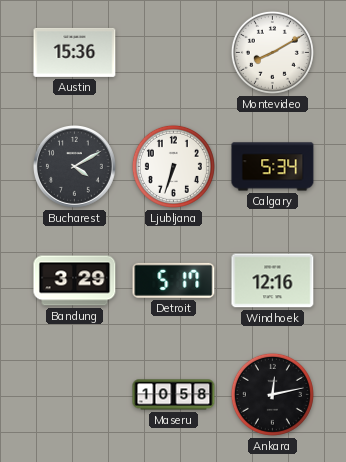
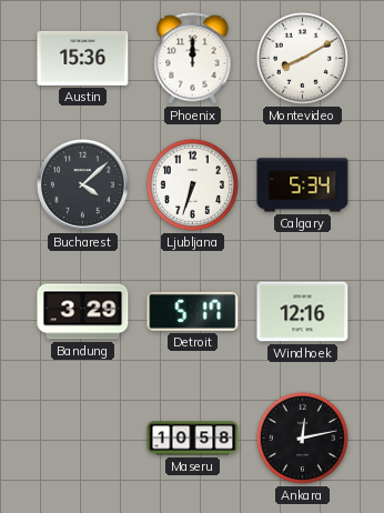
Phoenix: none -> 12:00
Bucharest: 4:10 -> 4:08
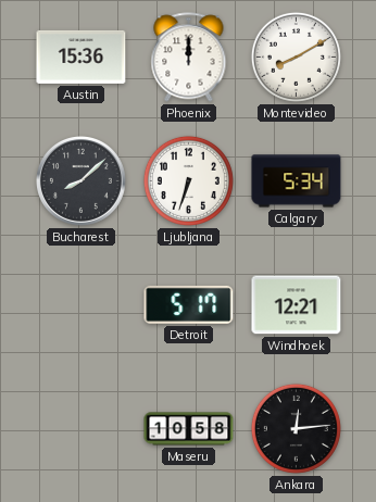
Bucharest: 4:08 -> 8:08
Bandung: 3:29 -> none
Windhoek: 12:16 -> 12:21
Ankara: 12:13 -> 12:14
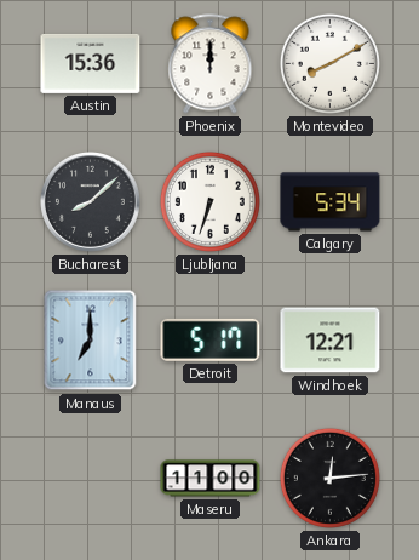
Manaus: none -> 7:00
Maseru: 10:58 -> 11:00
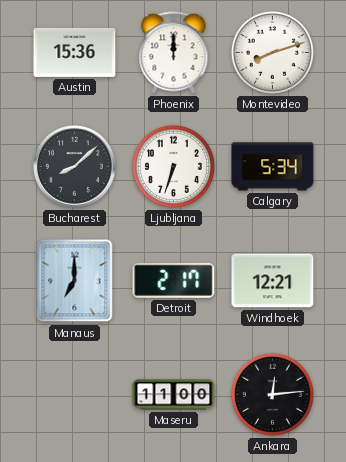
Montevideo: 8:10 -> 8:12
Detroit: 5:17 -> 2:17
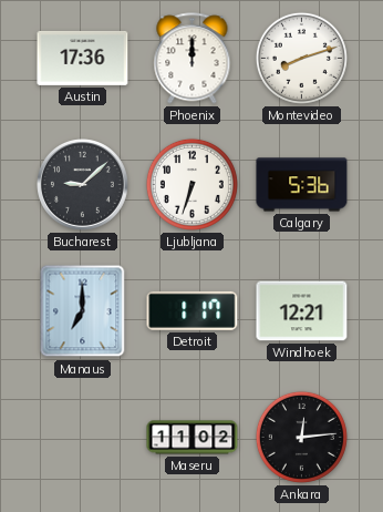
Austin: 15:36 -> 17:36
Bucharest: 8:08 -> 9:08
Calgary: 5:34 -> 5:36
Detroit: 2:17 -> 1:17
Maseru: 11:00 -> 11:02
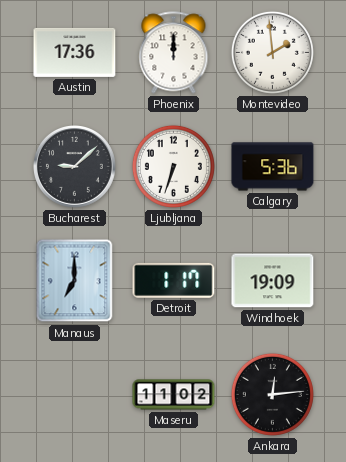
Montevideo: 8:12 -> 1:59
Windhoek: 12:21 -> 19:09
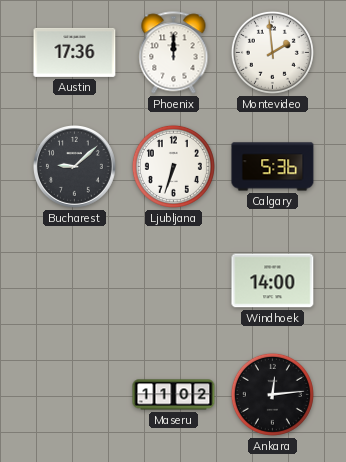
Manaus: 7:00 -> none
Detroit: 1:17 -> none
Windhoek: 19:09 -> 14:00
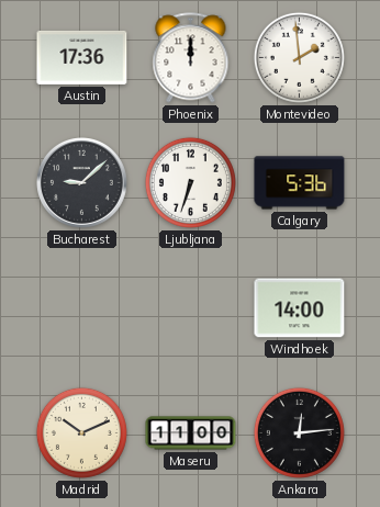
Madrid: none -> 10:11
Maseru: 11:02 -> 11:00
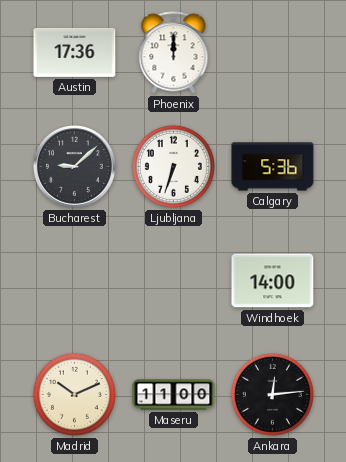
Montevideo: 1:59 -> none
